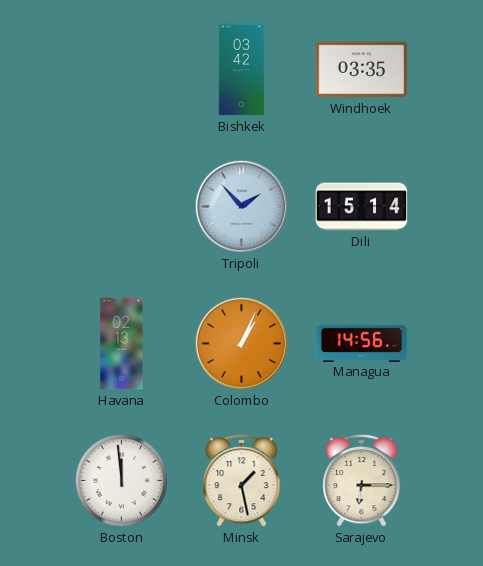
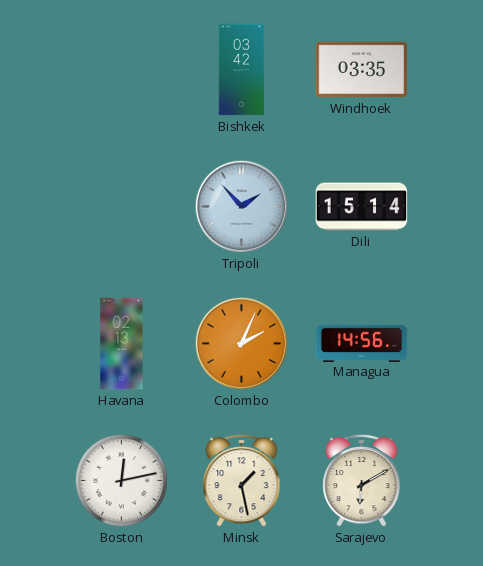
Colombo: 1:04 -> 2:04
Boston: 11:59 -> 12:13
Sarajevo: 6:15 -> 6:10
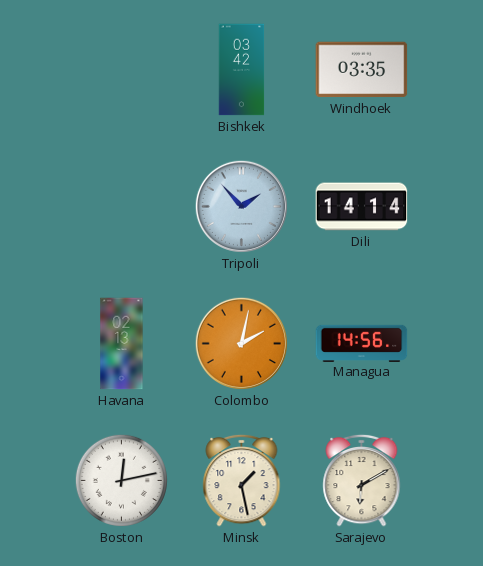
Dili: 15:14 -> 14:14
Colombo: 2:04 -> 2:02
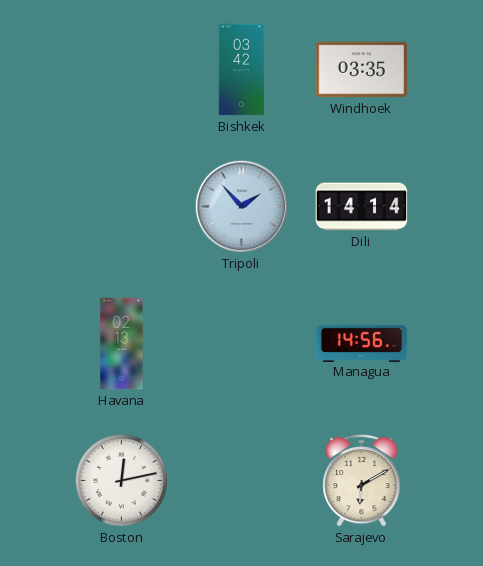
Colombo: 2:02 -> none
Minsk: 1:28 -> none
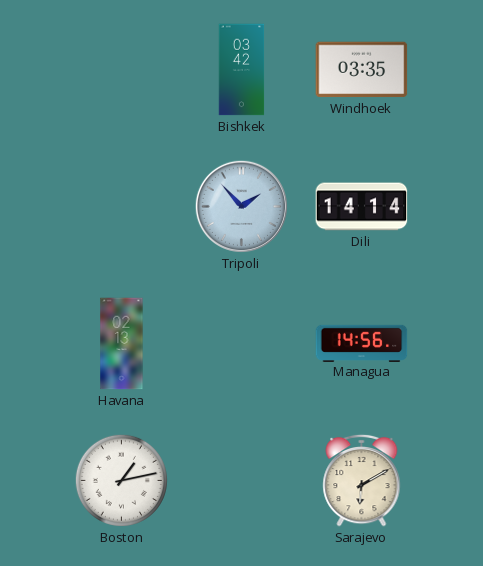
Boston: 12:13 -> 1:13
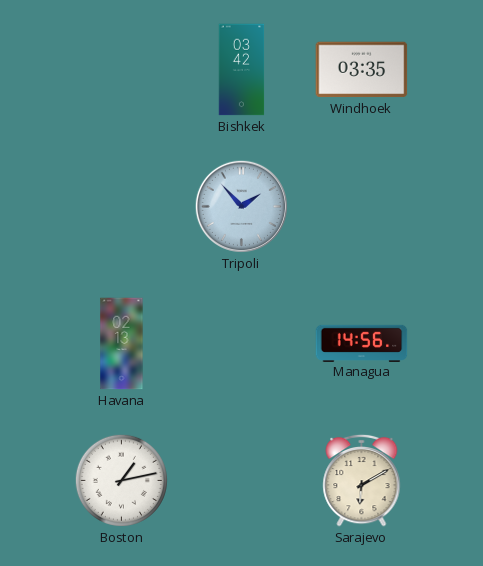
Dili: 14:14 -> none
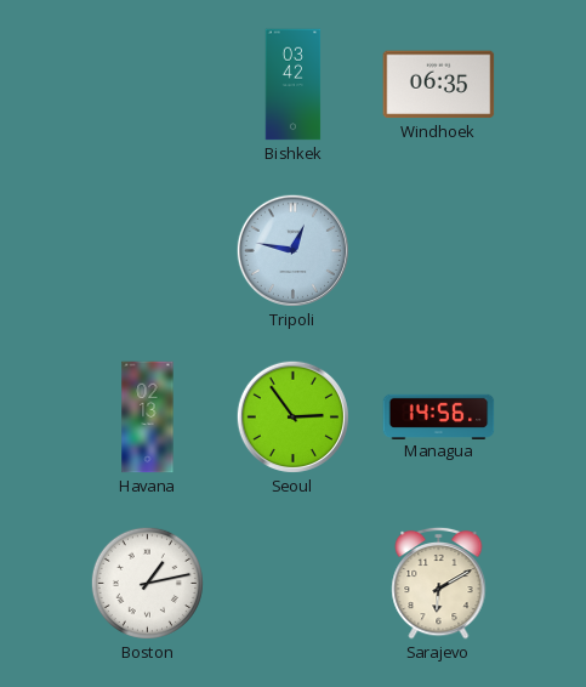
Windhoek: 03:35 -> 06:35
Tripoli: 1:53 -> 12:47
Seoul: none -> 2:54
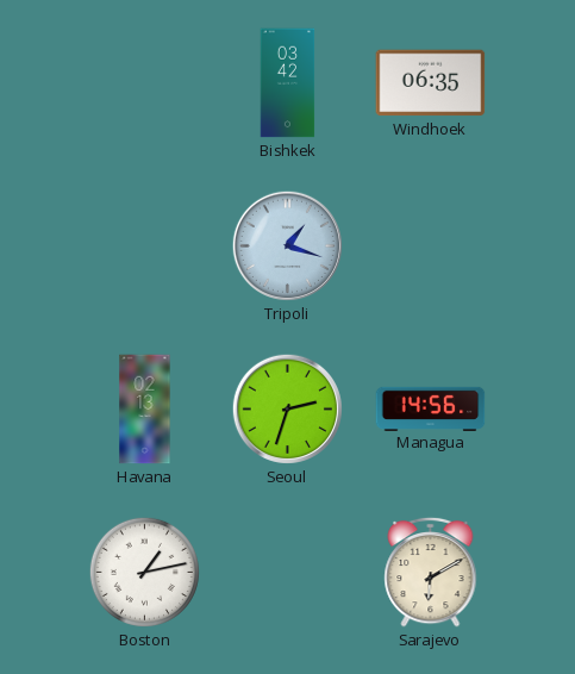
Tripoli: 12:47 -> 1:18
Seoul: 2:54 -> 2:33
